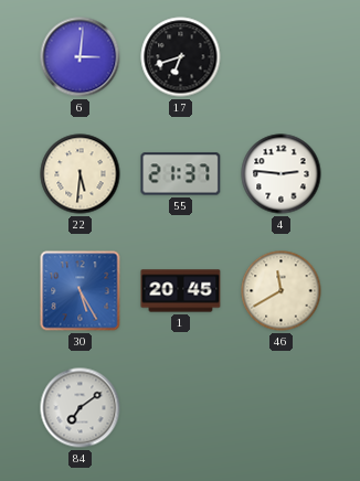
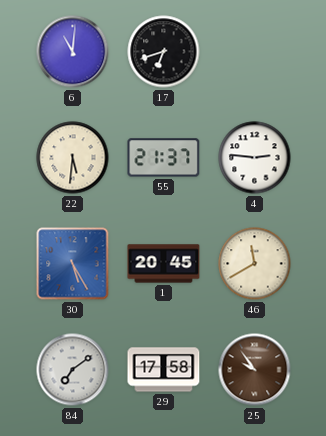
6: 3:01 -> 11:01
29: none -> 17:58
25: none -> 9:54
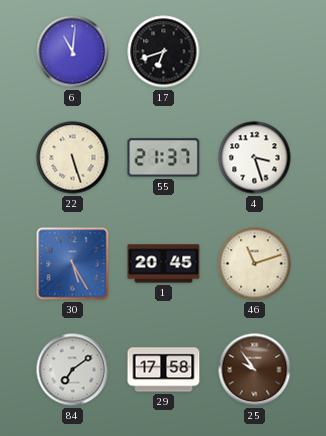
22: 5:31 -> 5:27
4: 2:46 -> 3:27
46: 11:40 -> 11:12
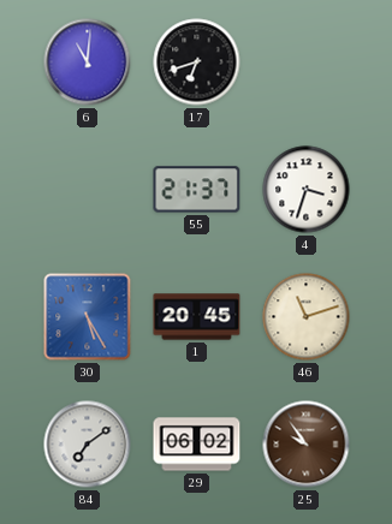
22: 5:27 -> none
4: 3:27 -> 3:33
29: 17:58 -> 06:02
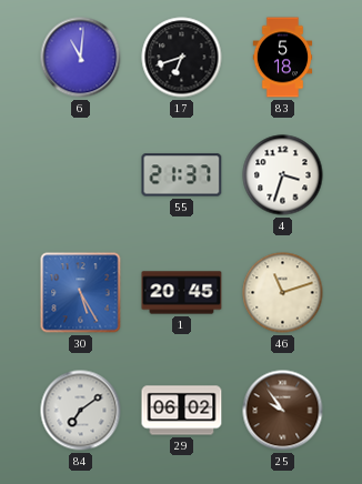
83: none -> 5:18
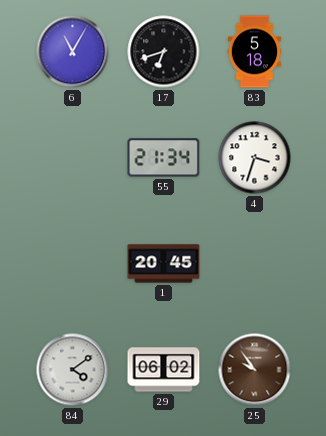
6: 11:01 -> 11:05
55: 21:37 -> 21:34
30: 5:25 -> none
46: 11:12 -> none
84: 7:09 -> 4:09
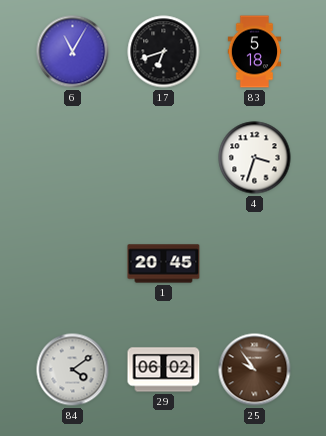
55: 21:34 -> none
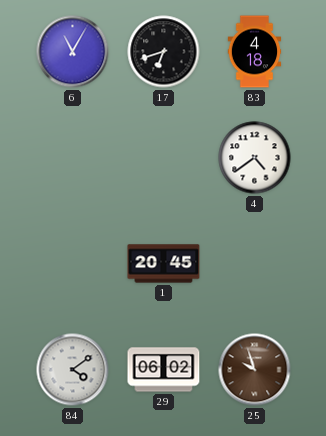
83: 5:18 -> 4:18
4: 3:33 -> 4:39
25: 9:54 -> 9:57
